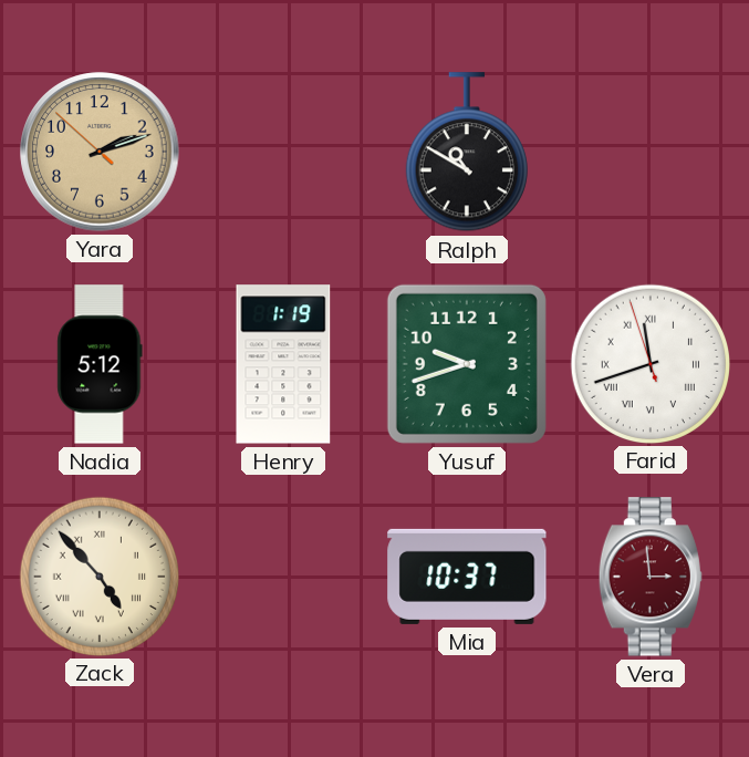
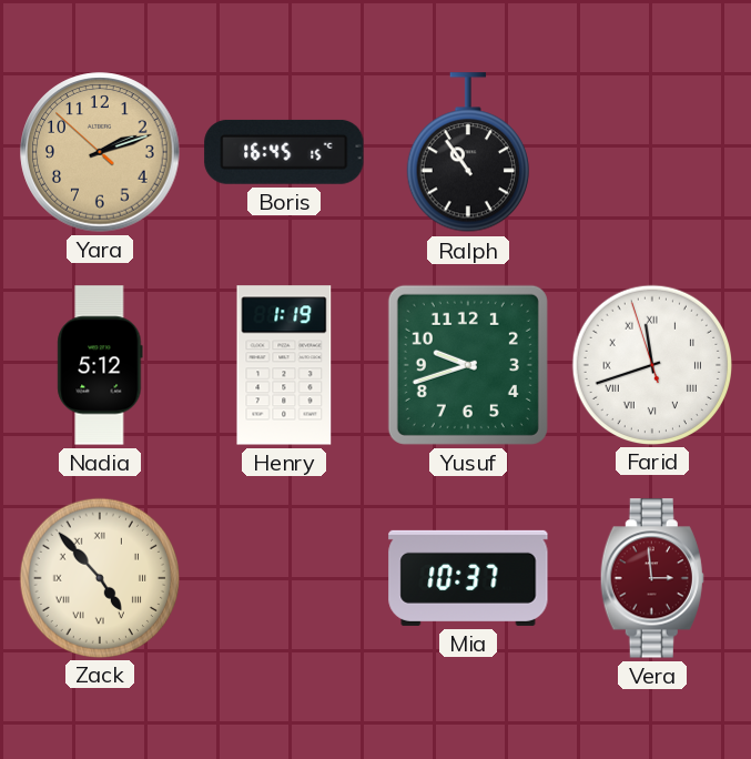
Boris: none -> 16:45
Ralph: 10:50 -> 10:54
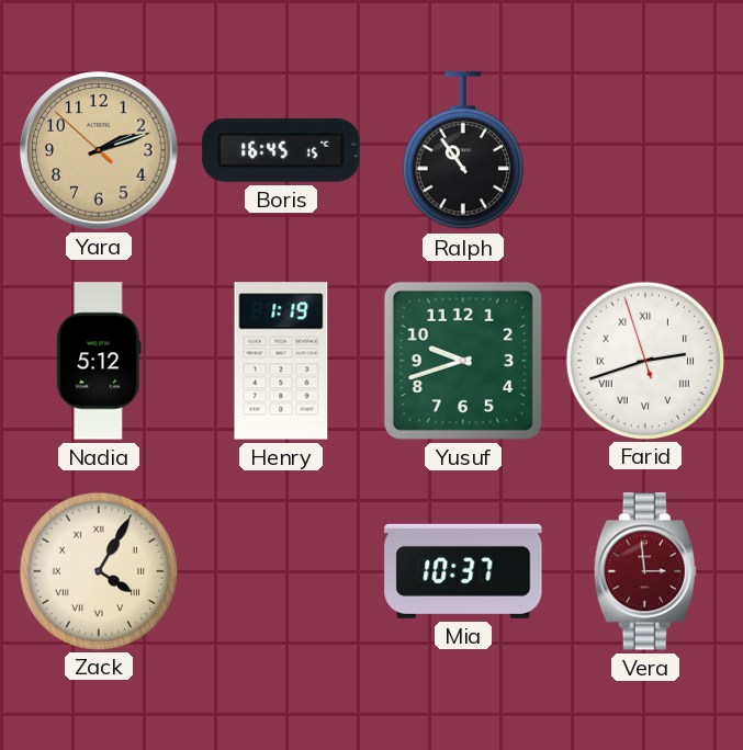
Farid: 11:41 -> 2:41
Zack: 4:53 -> 4:05
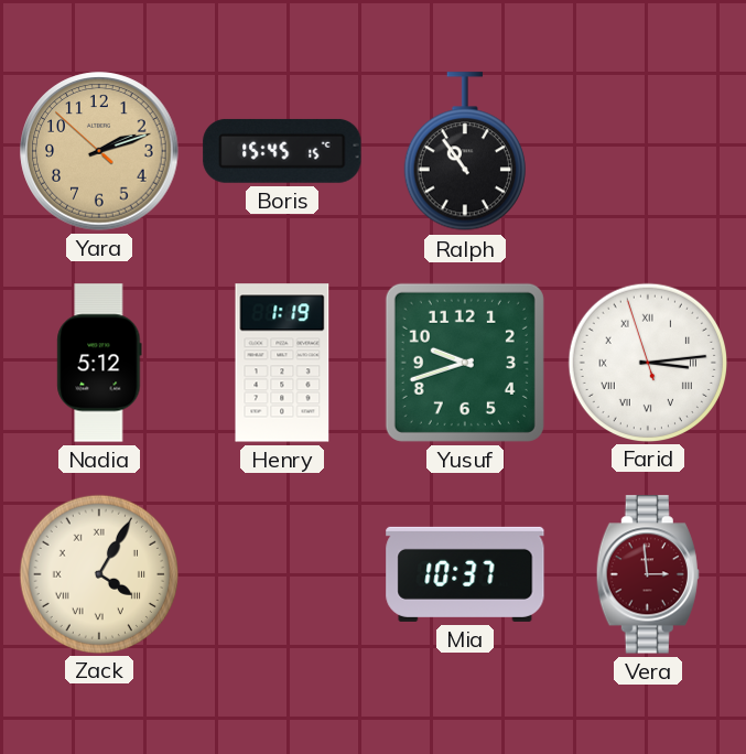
Boris: 16:45 -> 15:45
Farid: 2:41 -> 3:13
